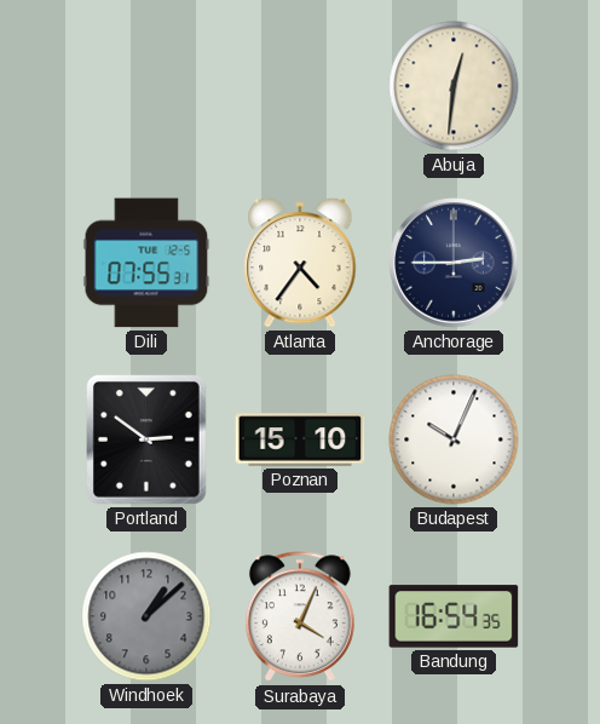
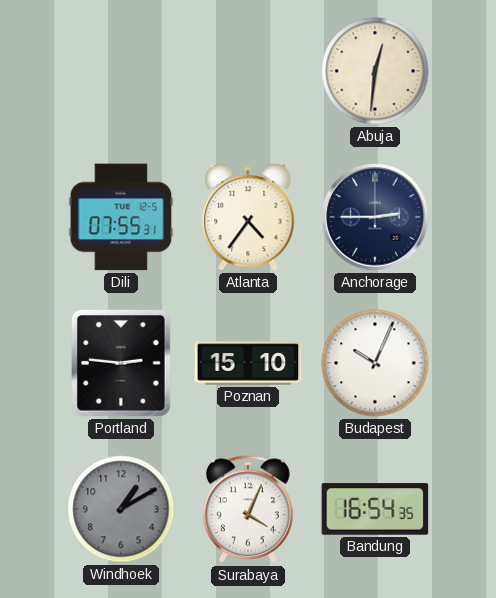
Portland: 2:51 -> 2:46
Windhoek: 1:08 -> 1:10
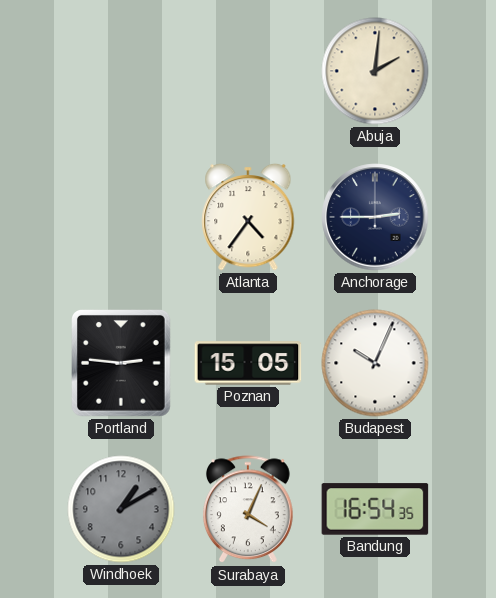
Abuja: 12:31 -> 2:01
Dili: 07:55 -> none
Poznan: 15:10 -> 15:05
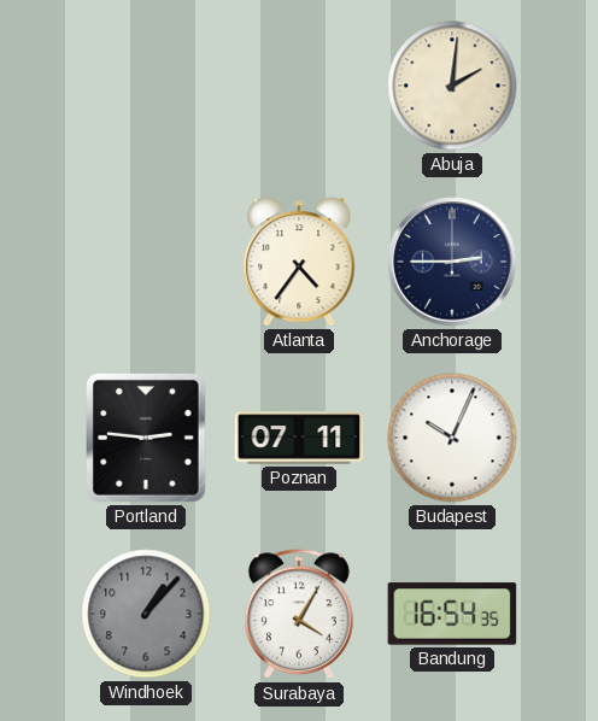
Poznan: 15:05 -> 07:11
Windhoek: 1:10 -> 1:07
Surabaya: 4:04 -> 4:05
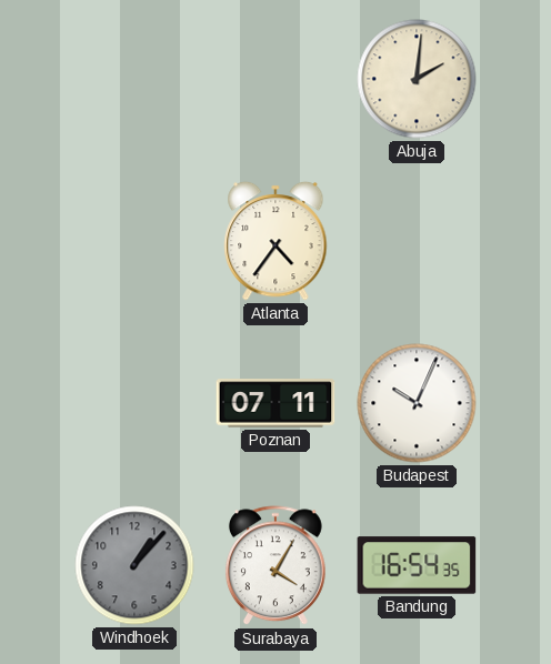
Anchorage: 2:45 -> none
Portland: 2:46 -> none
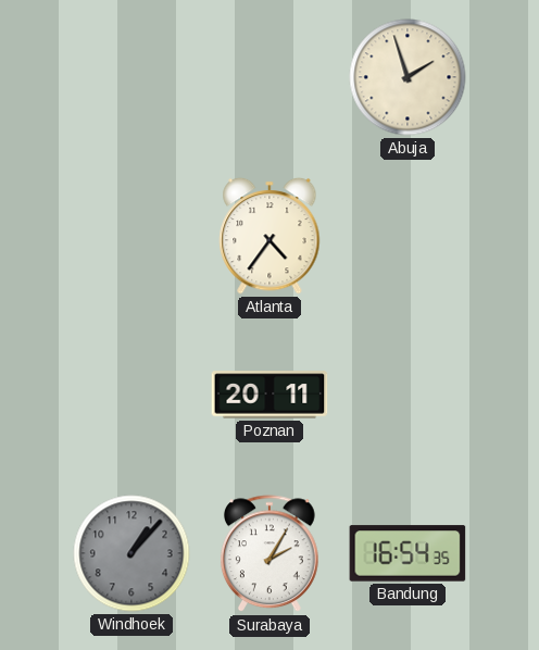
Abuja: 2:01 -> 1:57
Poznan: 07:11 -> 20:11
Budapest: 10:04 -> none
Surabaya: 4:05 -> 2:05
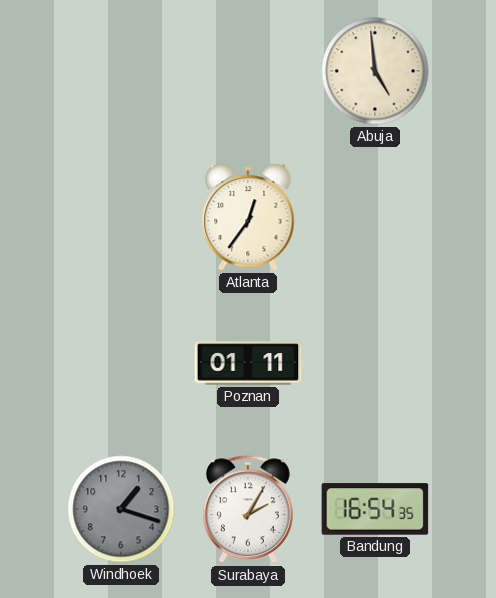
Abuja: 1:57 -> 4:59
Atlanta: 4:36 -> 12:36
Poznan: 20:11 -> 01:11
Windhoek: 1:07 -> 1:18
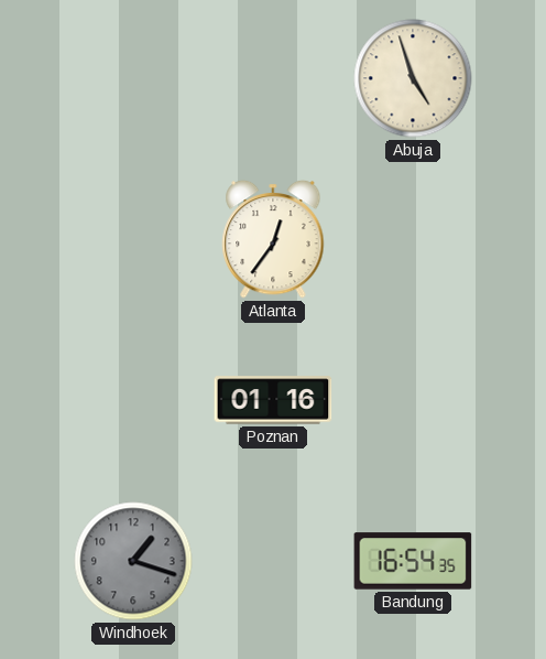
Abuja: 4:59 -> 4:57
Poznan: 01:11 -> 01:16
Surabaya: 2:05 -> none
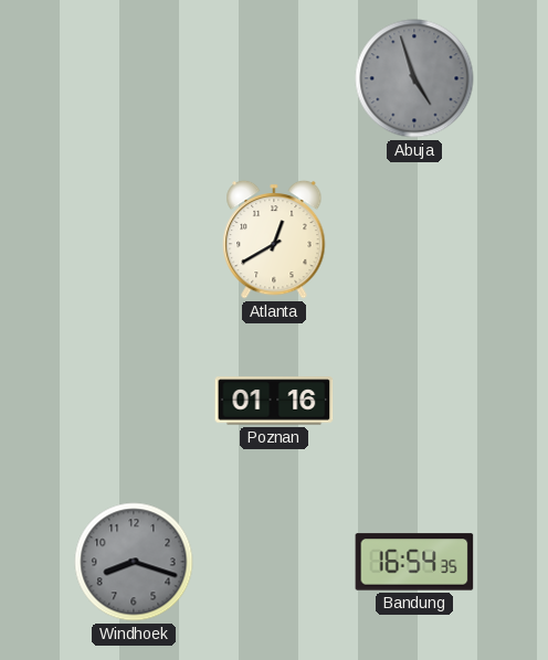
Abuja dial: cream -> grey
Atlanta: 12:36 -> 12:40
Windhoek: 1:18 -> 8:18
